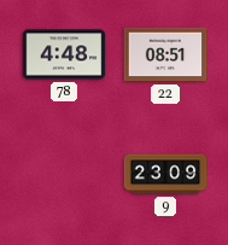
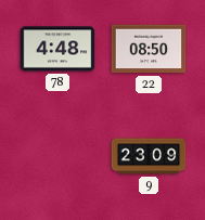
22: 08:51 -> 08:50
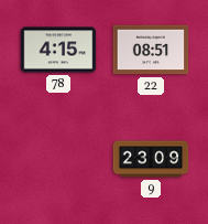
78: 4:48 -> 4:15
22: 08:50 -> 08:51
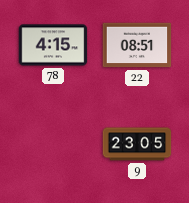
9: 23:09 -> 23:05
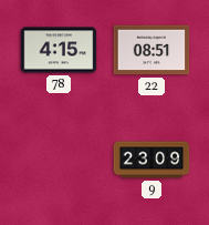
9: 23:05 -> 23:09
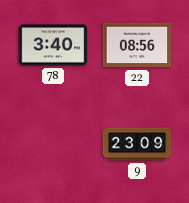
78: 4:15 -> 3:40
22: 08:51 -> 08:56
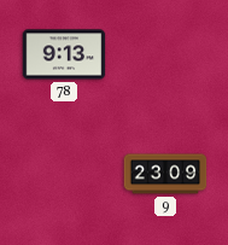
78: 3:40 -> 9:13
22: 08:56 -> none
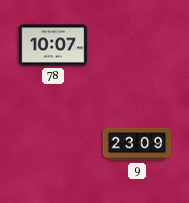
78: 9:13 -> 10:07
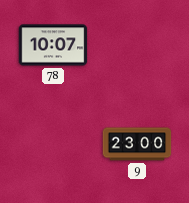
9: 23:09 -> 23:00
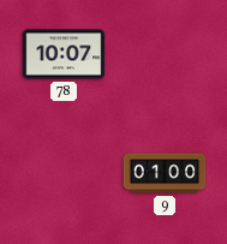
9: 23:00 -> 01:00
